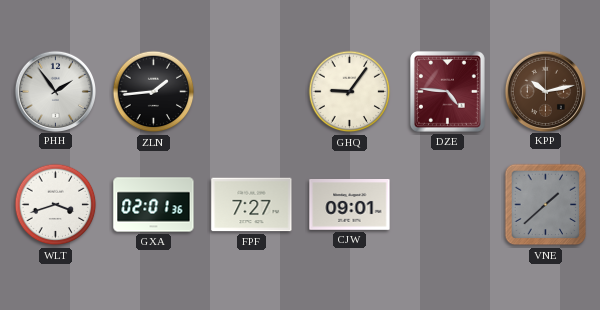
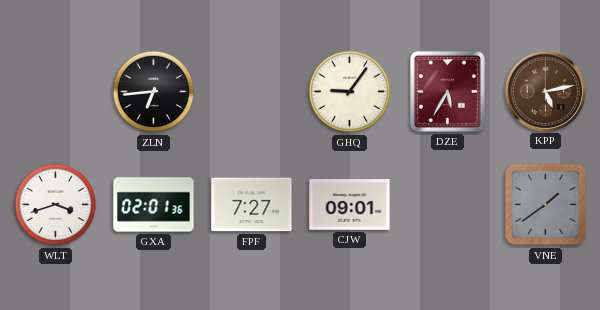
PHH: 1:54 -> none
ZLN: 1:44 -> 6:44
DZE: 4:46 -> 5:35
KPP: 10:13 -> 5:13
VNE: 1:38 -> 1:39
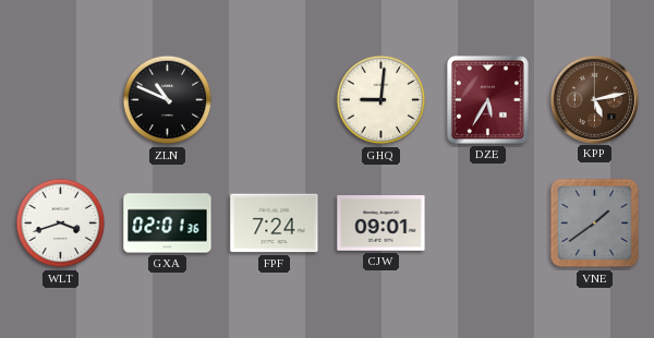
ZLN: 6:44 -> 10:49
GHQ: 9:06 -> 9:01
FPF: 7:27 -> 7:24
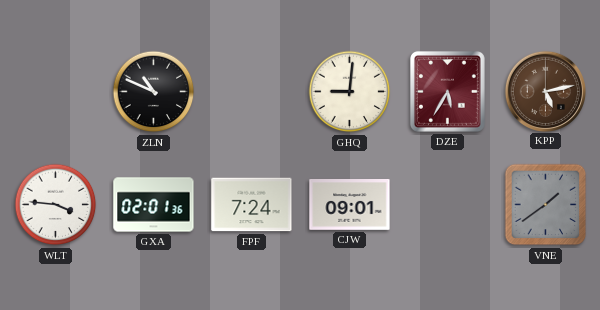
WLT: 3:42 -> 3:46
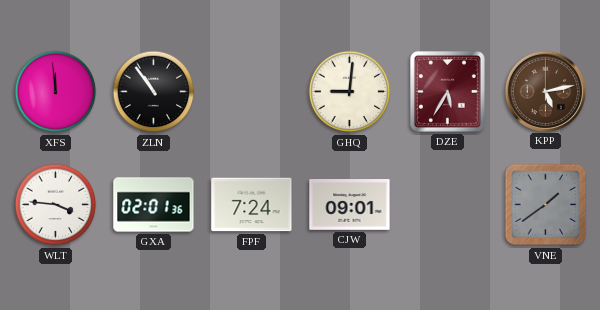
XFS: none -> 11:59
ZLN: 10:49 -> 10:54
